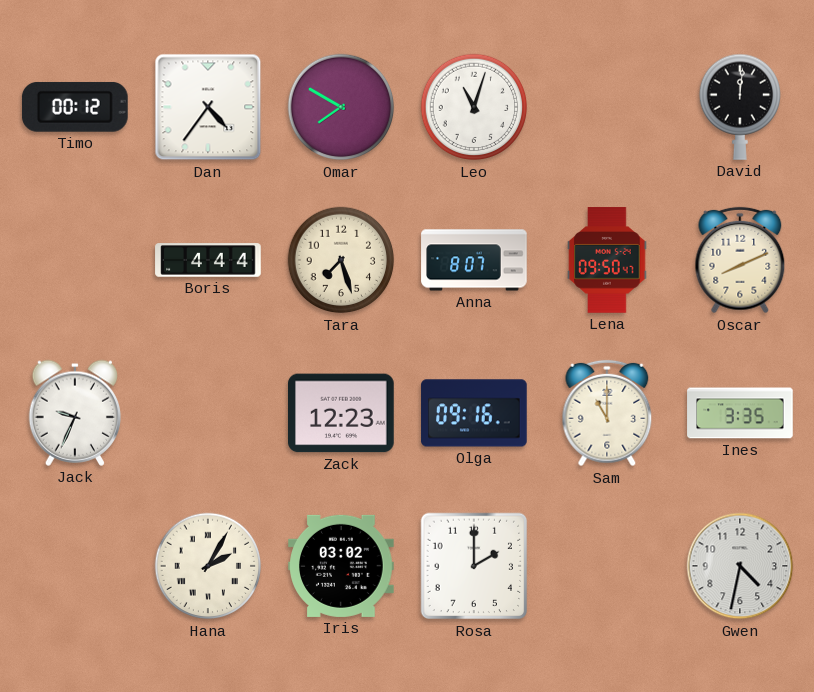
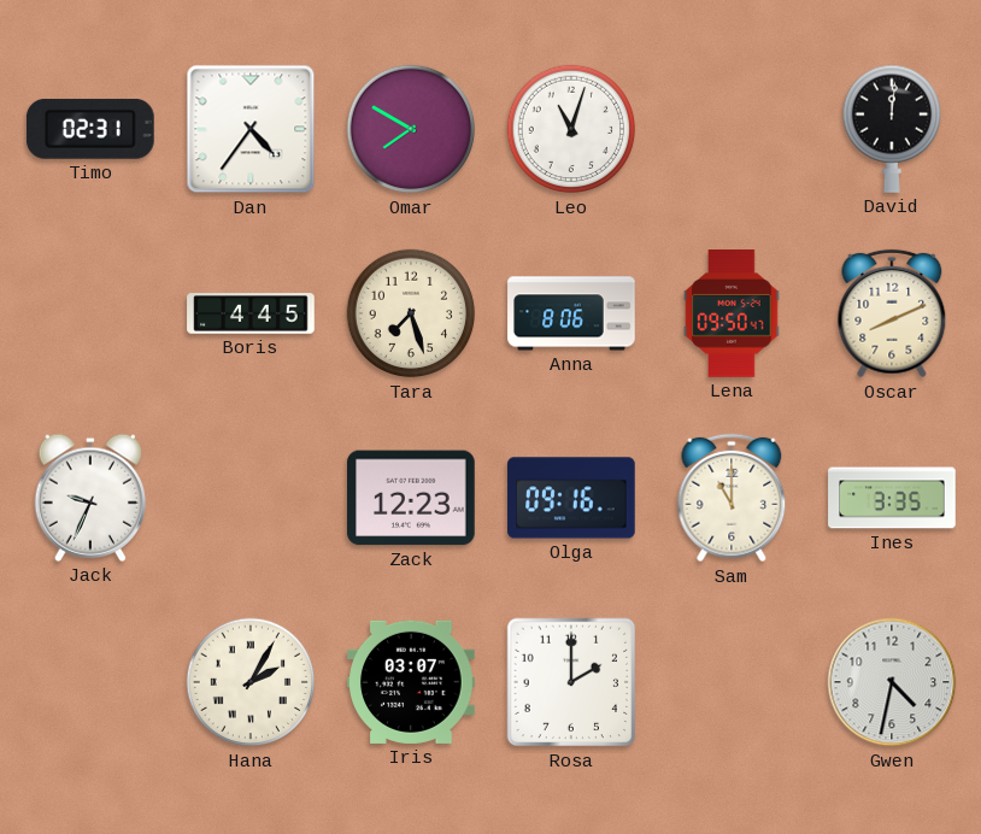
Timo: 00:12 -> 02:31
Boris: 4:44 -> 4:45
Anna: 8:07 -> 8:06
Iris: 03:02 -> 03:07
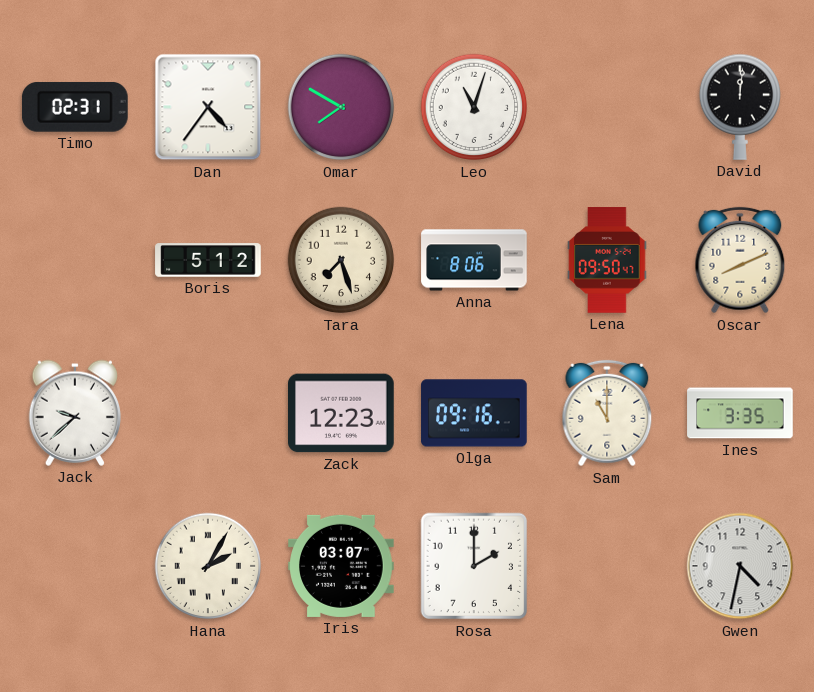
Boris: 4:45 -> 5:12
Jack: 9:34 -> 9:38
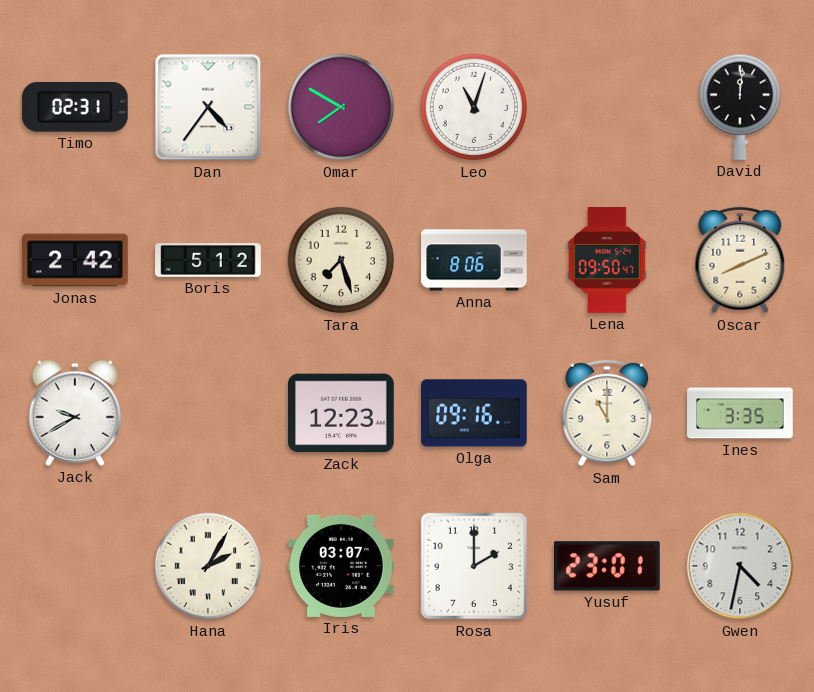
Jonas: none -> 2:42
Jack: 9:38 -> 9:40
Yusuf: none -> 23:01
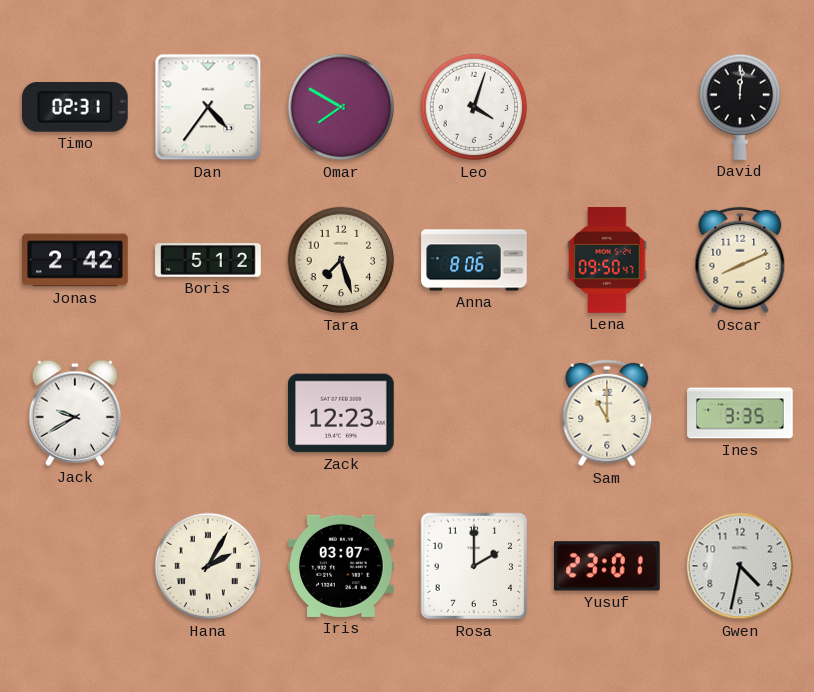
Leo: 11:03 -> 4:03
Olga: 09:16 -> none
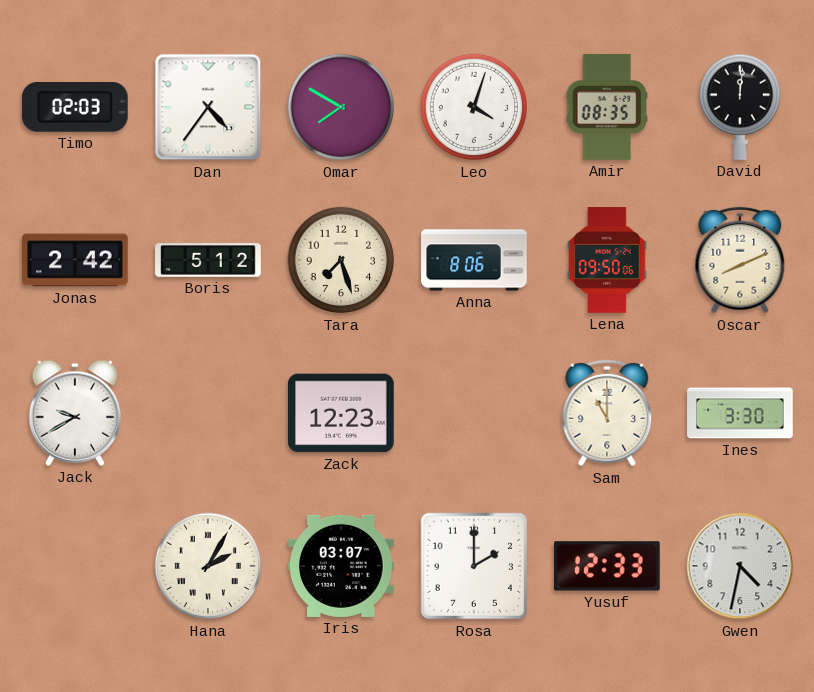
Timo: 02:31 -> 02:03
Amir: none -> 08:35
Lena: 09:50:47 -> 09:50:06
Ines: 3:35 -> 3:30
Yusuf: 23:01 -> 12:33
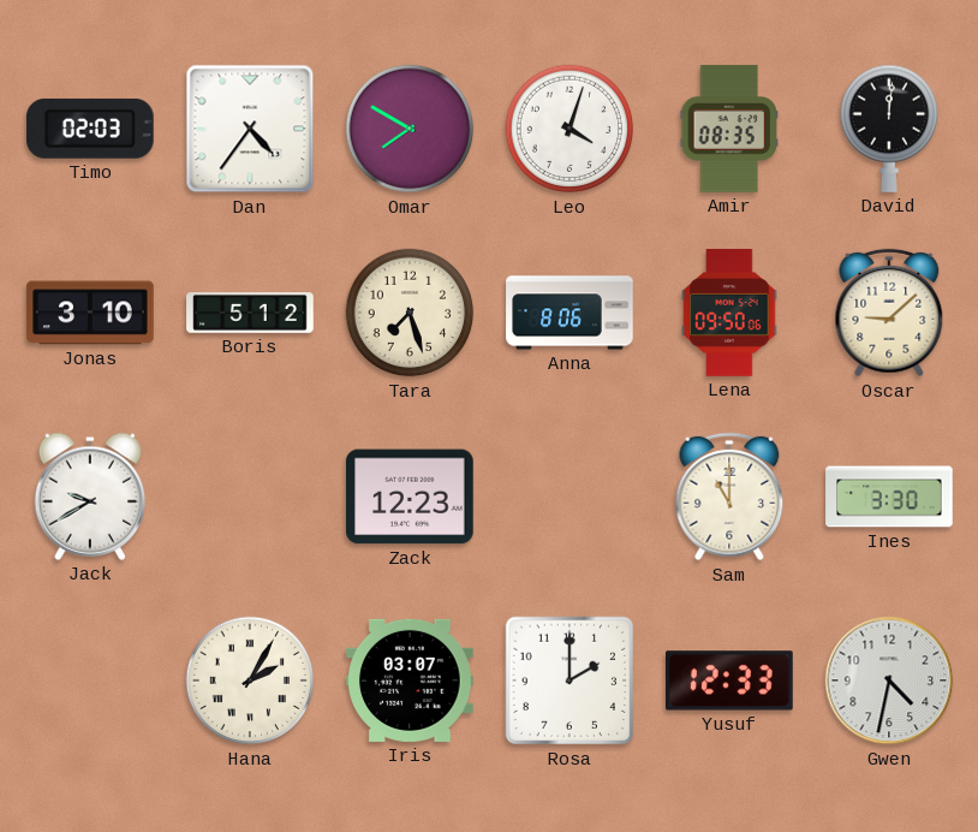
Jonas: 2:42 -> 3:10
Oscar: 8:11 -> 9:08
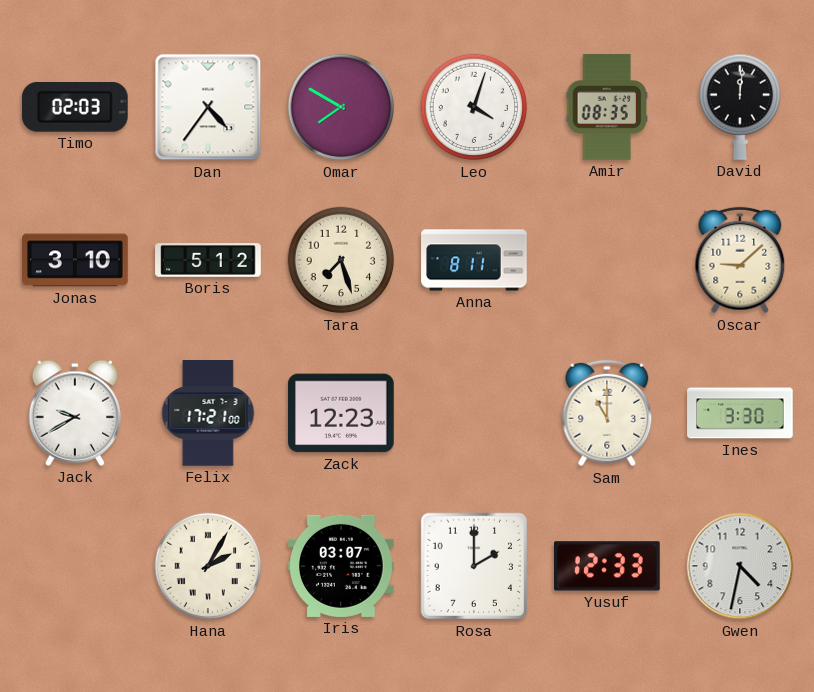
Anna: 8:06 -> 8:11
Lena: 09:50 -> none
Felix: none -> 17:21
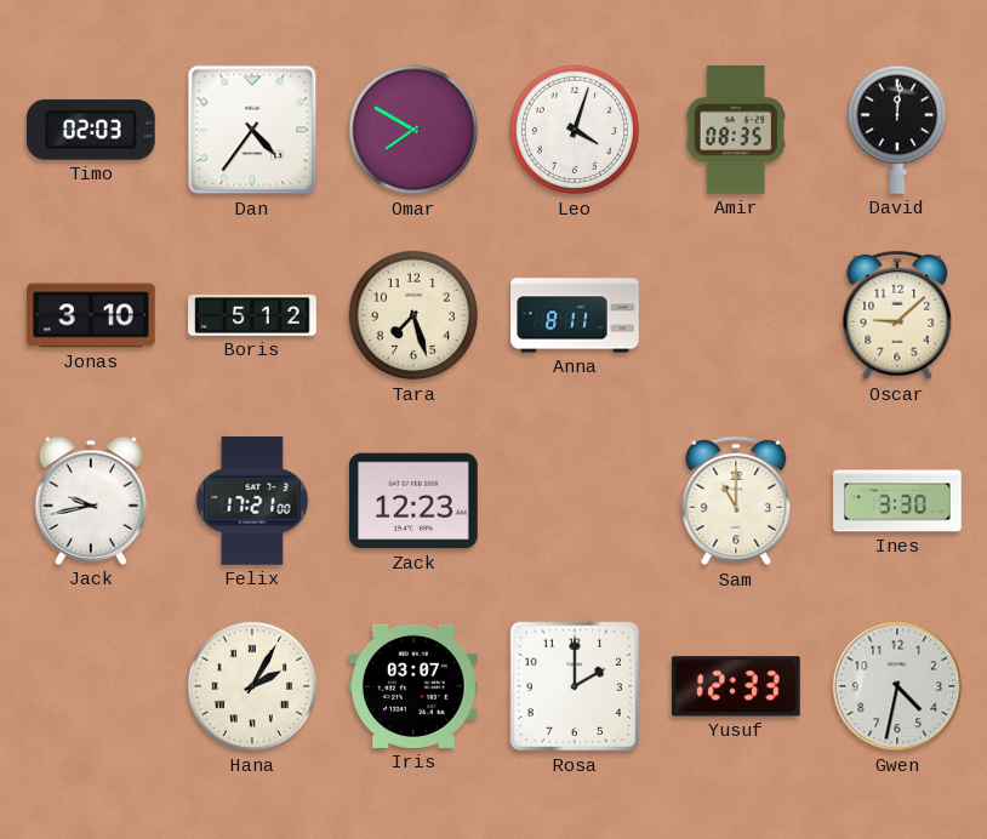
Jack: 9:40 -> 9:43
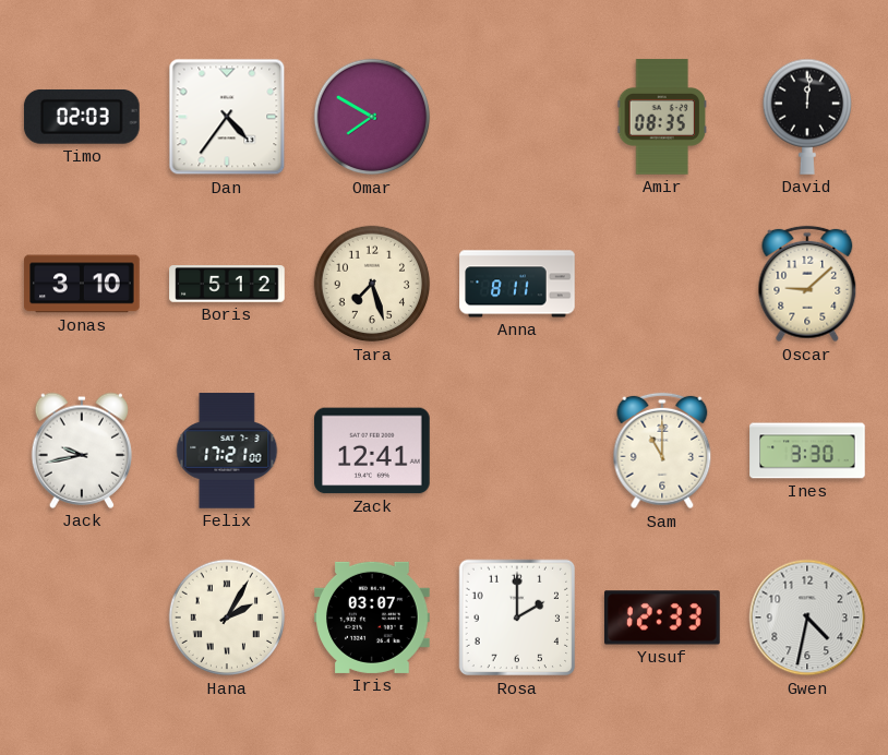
Leo: 4:03 -> none
Zack: 12:23 -> 12:41
